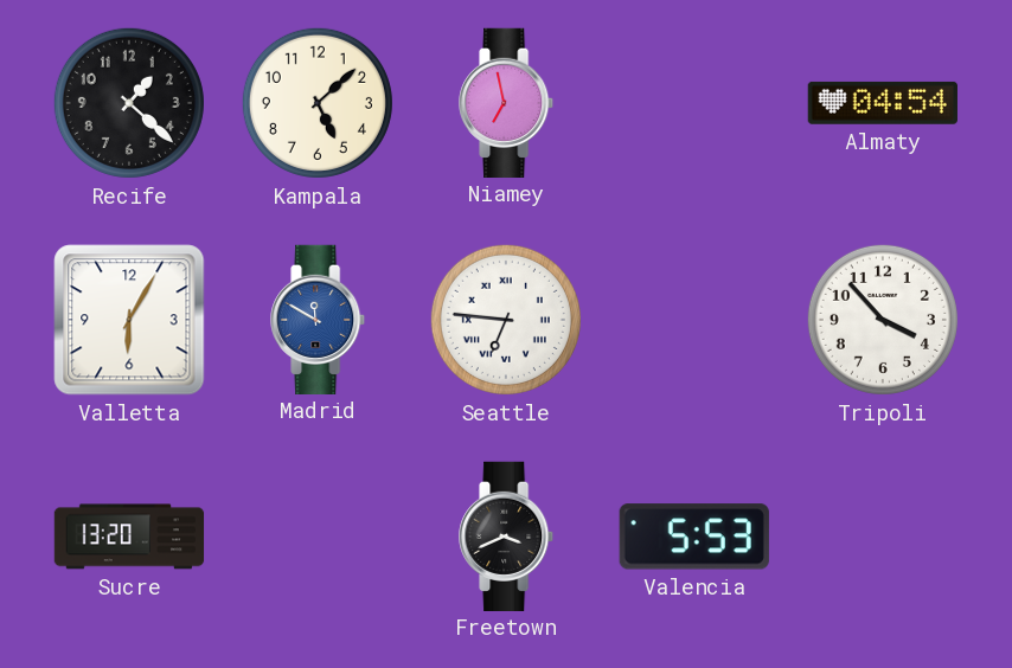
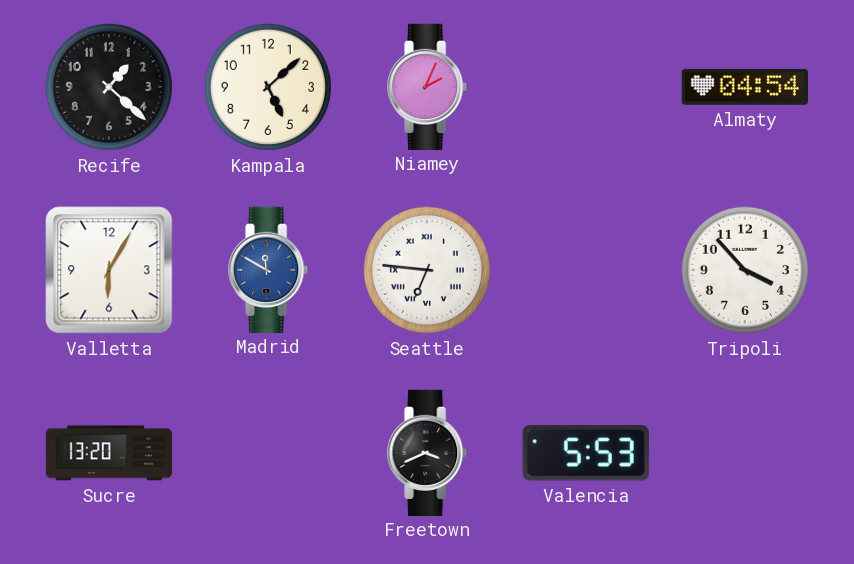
Niamey: 6:58 -> 2:04
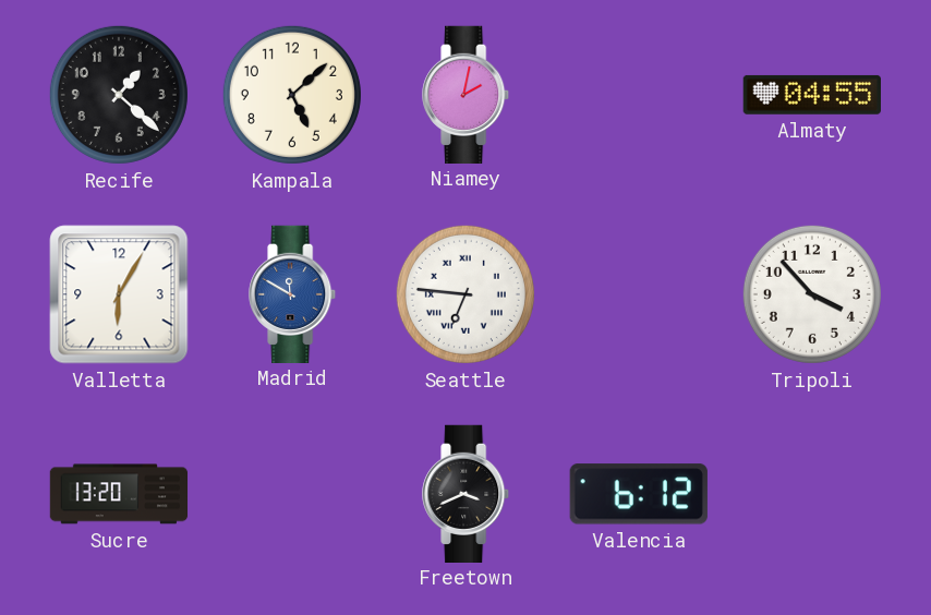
Niamey: 2:04 -> 2:02
Almaty: 04:54 -> 04:55
Valencia: 5:53 -> 6:12
